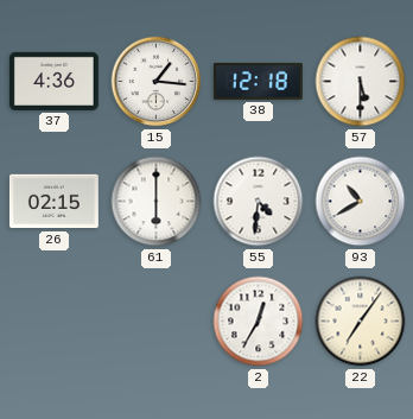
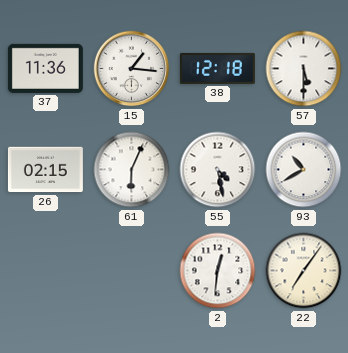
37: 4:36 -> 11:36
61: 6:00 -> 6:04
55: 4:31 -> 4:28
2: 12:35 -> 12:31
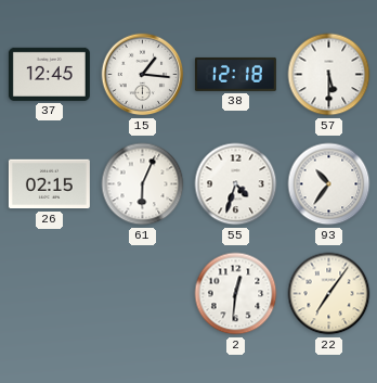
37: 11:36 -> 12:45
55: 4:28 -> 4:33
93: 10:40 -> 10:36
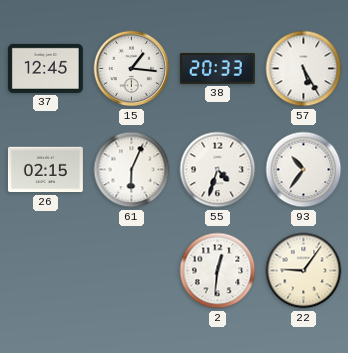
38: 12:18 -> 20:33
57: 5:30 -> 5:25
22: 7:06 -> 9:06
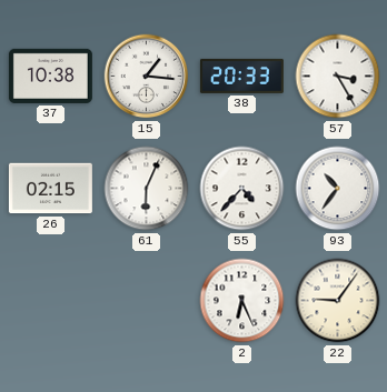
37: 12:45 -> 10:38
57: 5:25 -> 3:25
55: 4:33 -> 4:37
2: 12:31 -> 6:26
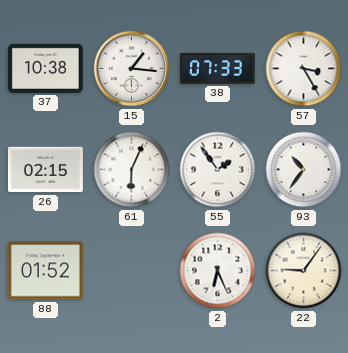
38: 20:33 -> 07:33
55: 4:37 -> 1:54
88: none -> 01:52
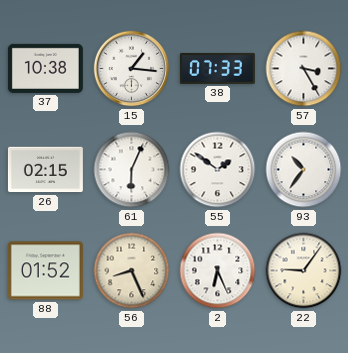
55: 1:54 -> 1:51
56: none -> 8:26
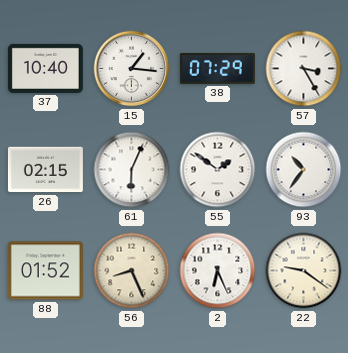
37: 10:38 -> 10:40
38: 07:33 -> 07:29
22: 9:06 -> 9:21
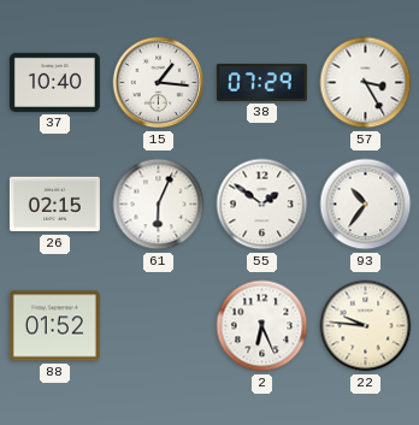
56: 8:26 -> none
22: 9:21 -> 9:46
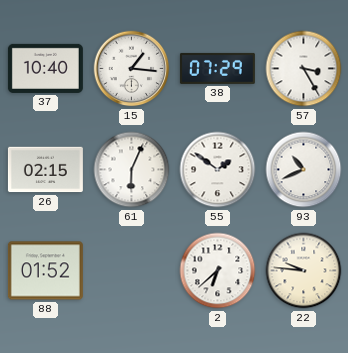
93: 10:36 -> 10:41
2: 6:26 -> 6:38
